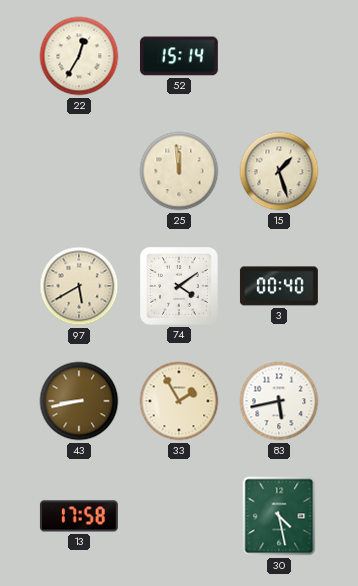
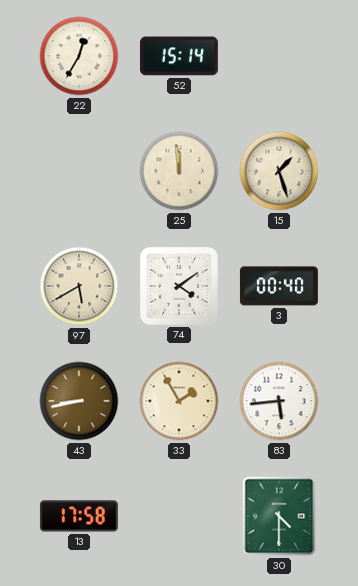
83: 5:43 -> 5:44
30: 4:28 -> 4:30
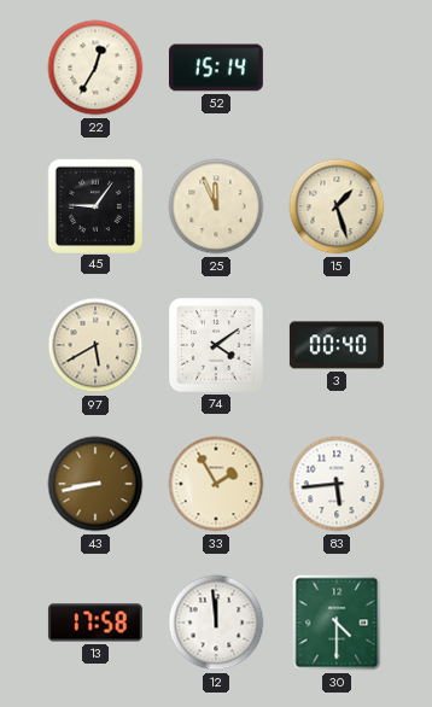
45: none -> 9:06
25: 11:59 -> 11:56
12: none -> 11:59
